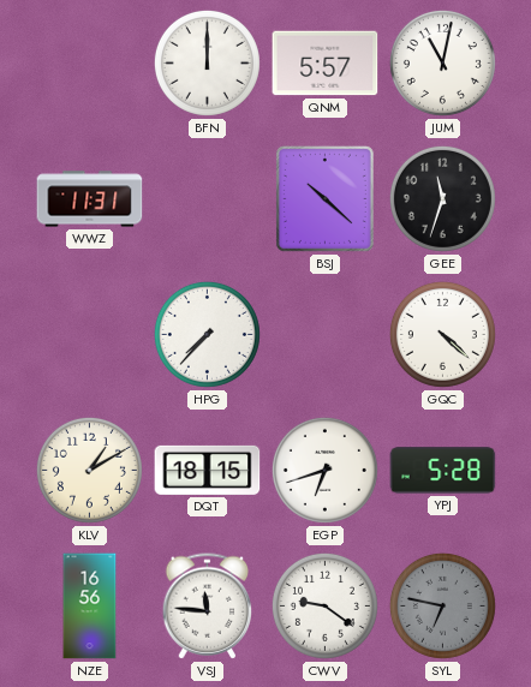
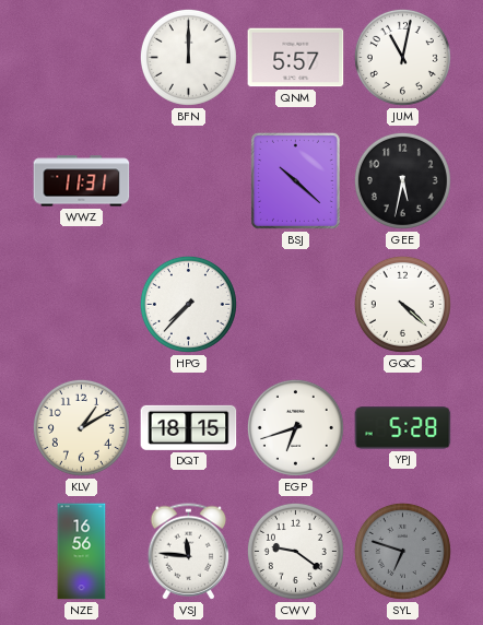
GEE: 11:33 -> 5:32
SYL: 6:47 -> 6:48
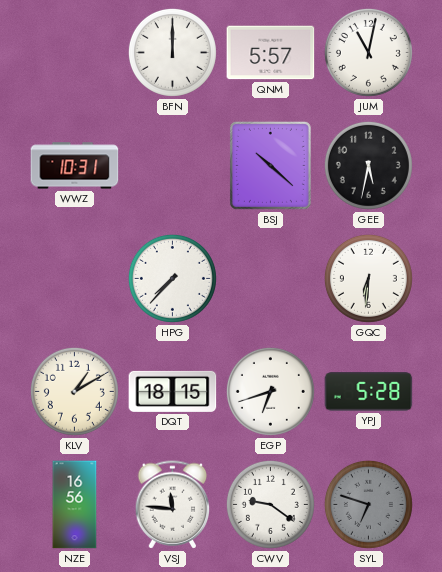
WWZ: 11:31 -> 10:31
GQC: 4:22 -> 6:31
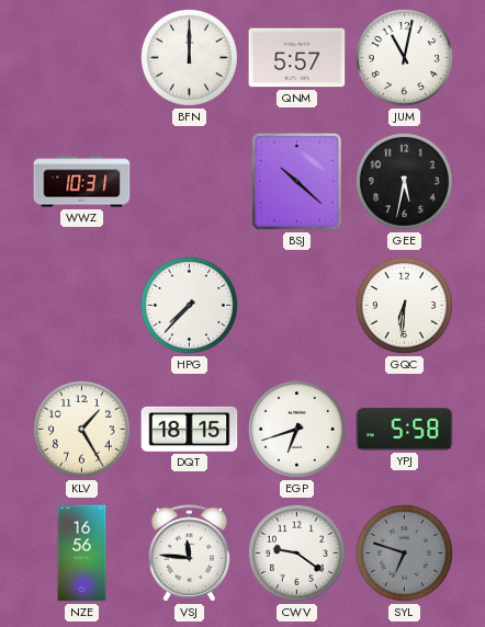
KLV: 1:10 -> 1:25
YPJ: 5:28 -> 5:58
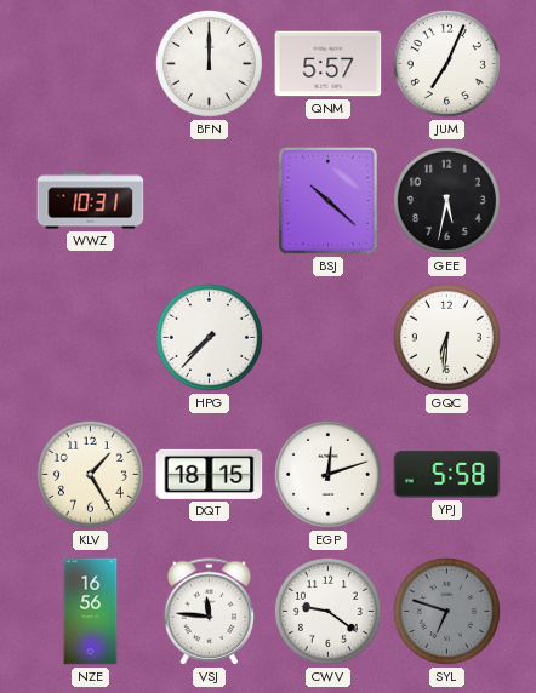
JUM: 11:02 -> 7:04
EGP: 6:42 -> 12:12
